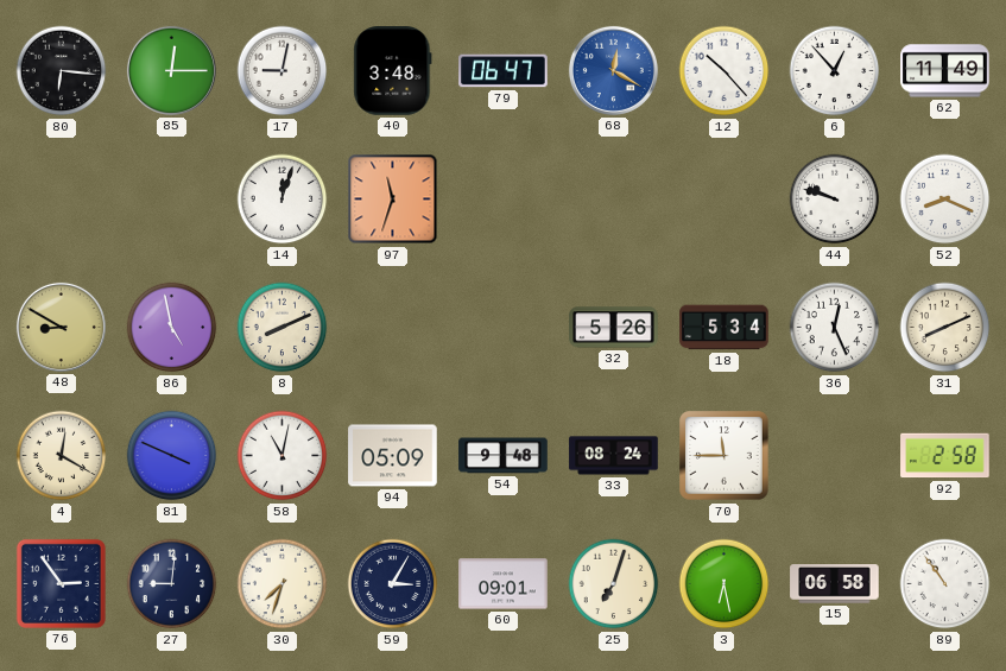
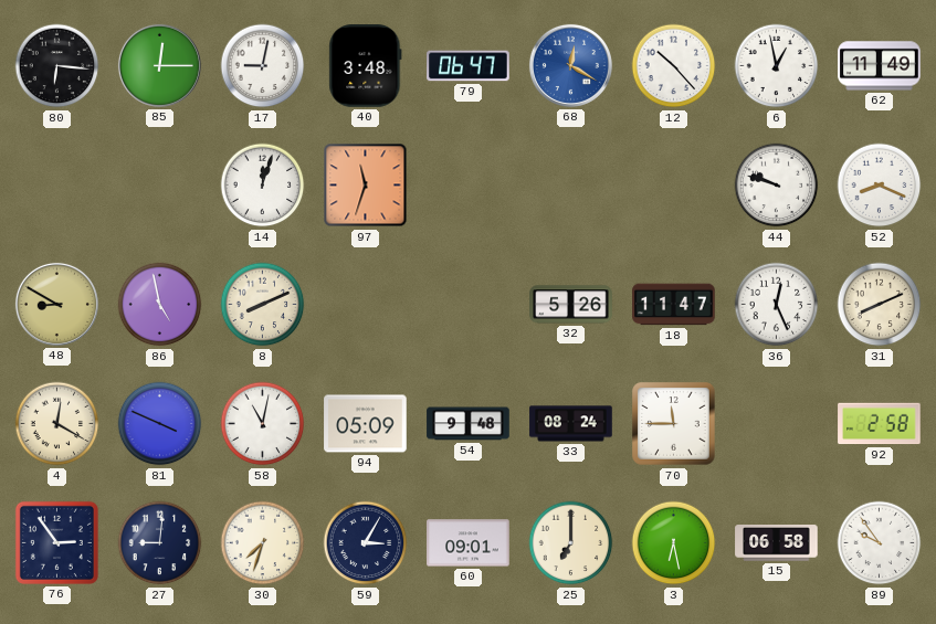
6: 12:53 -> 12:58
18: 5:34 -> 11:47
25: 7:03 -> 7:00
89: 10:54 -> 9:54
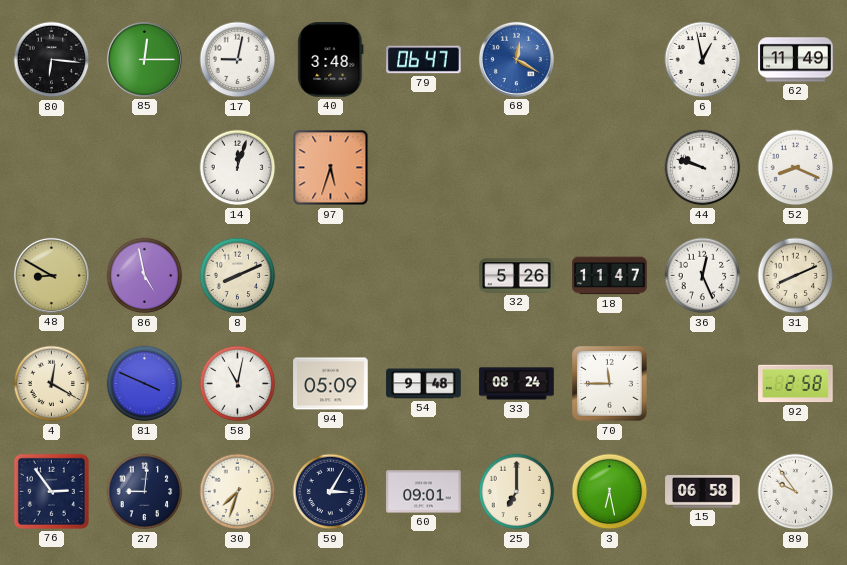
12: 10:23 -> none
97: 11:33 -> 5:33
